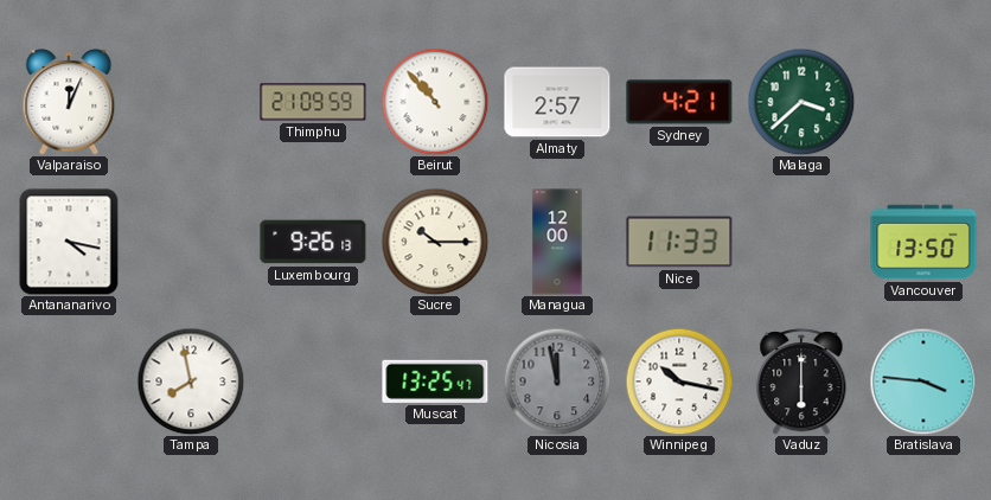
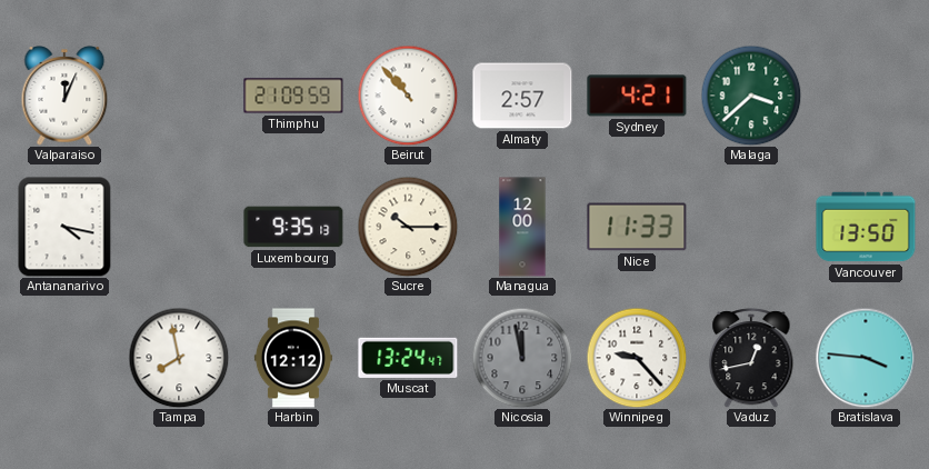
Luxembourg: 9:26 -> 9:35
Harbin: none -> 12:12
Muscat: 13:25 -> 13:24
Winnipeg: 10:17 -> 9:23
Vaduz: 6:00 -> 12:43
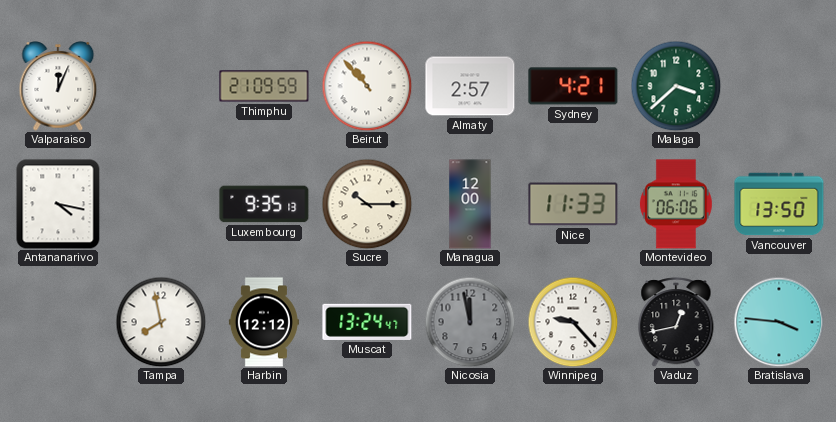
Montevideo: none -> 06:06
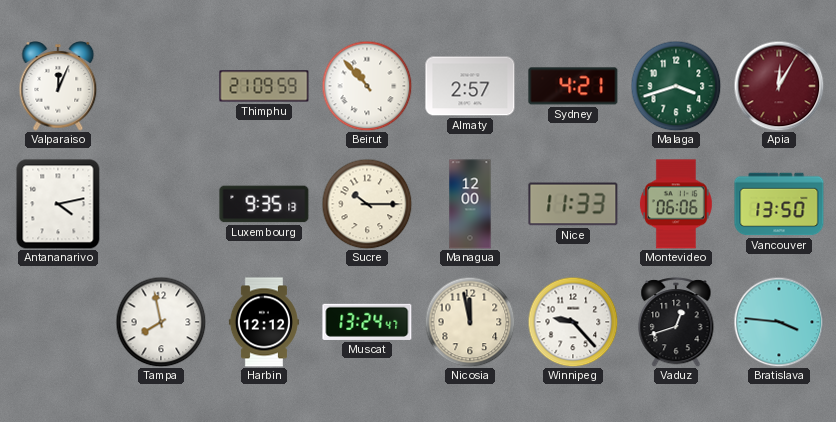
Malaga: 3:38 -> 3:42
Apia: none -> 12:05
Antananarivo: 4:17 -> 4:13
Nicosia dial: grey -> cream
Vaduz: 12:43 -> 12:42
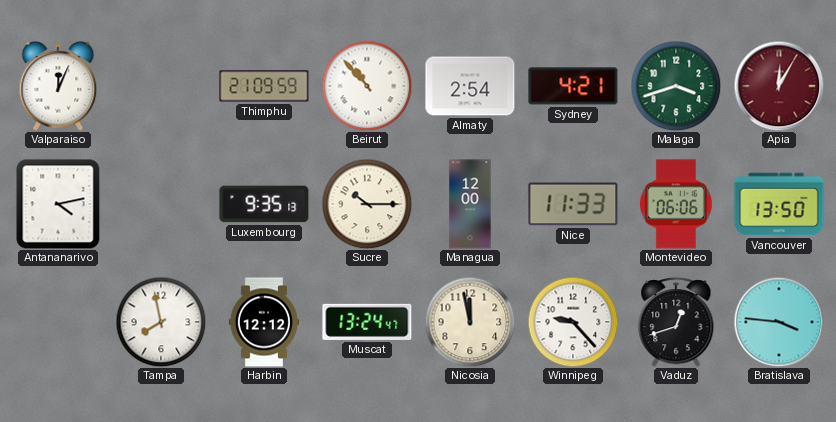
Almaty: 2:57 -> 2:54
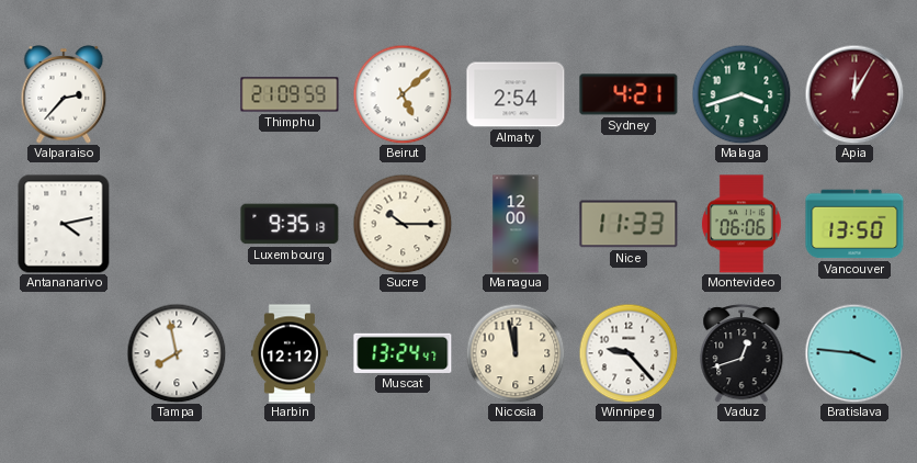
Valparaiso: 12:04 -> 2:37
Beirut: 10:53 -> 5:08
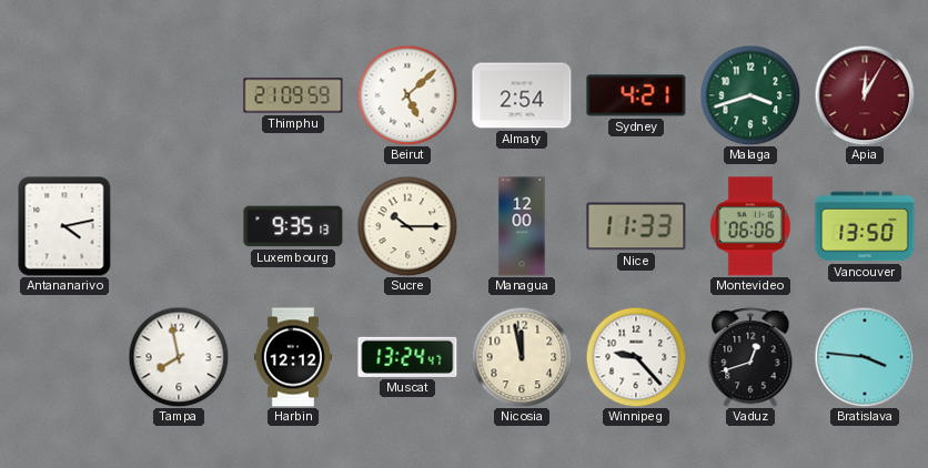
Valparaiso: 2:37 -> none
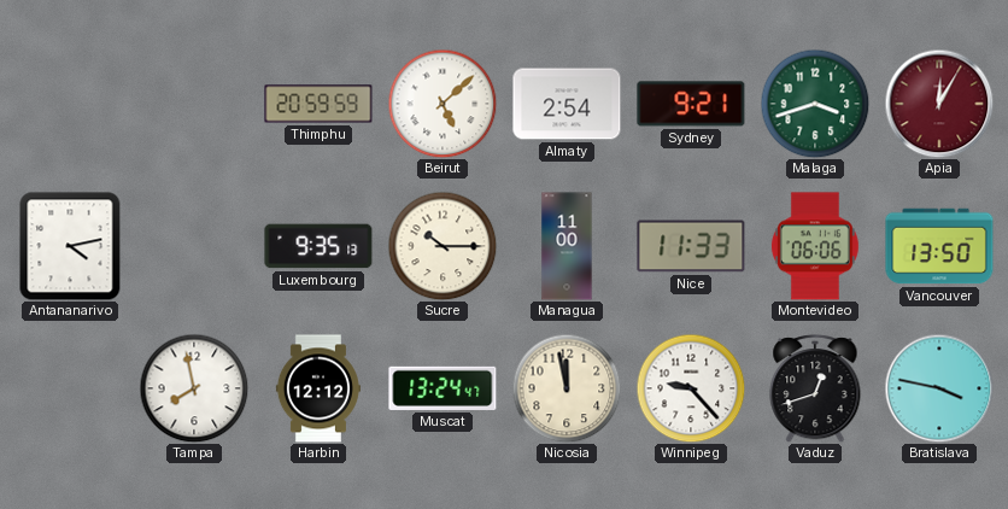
Thimphu: 21:09 -> 20:59
Sydney: 4:21 -> 9:21
Managua: 12:00 -> 11:00
Bratislava: 3:46 -> 3:47
